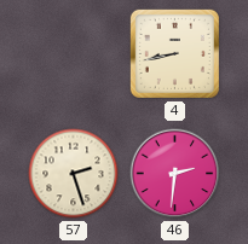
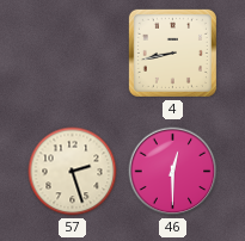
46: 2:31 -> 12:30
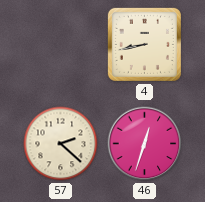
57: 2:27 -> 2:22
46: 12:30 -> 12:33
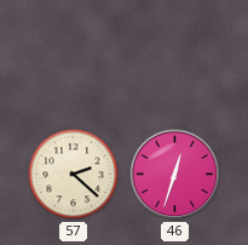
4: 8:43 -> none
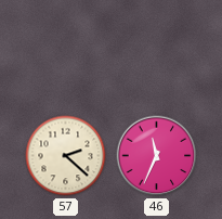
46: 12:33 -> 11:34
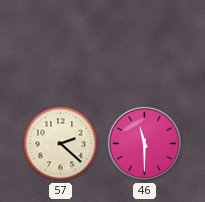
46: 11:34 -> 11:30
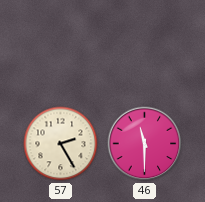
57: 2:22 -> 2:25
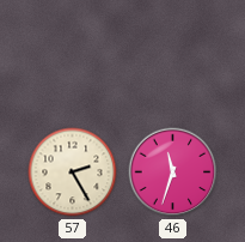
46: 11:30 -> 11:33
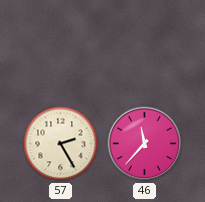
46: 11:33 -> 11:37
